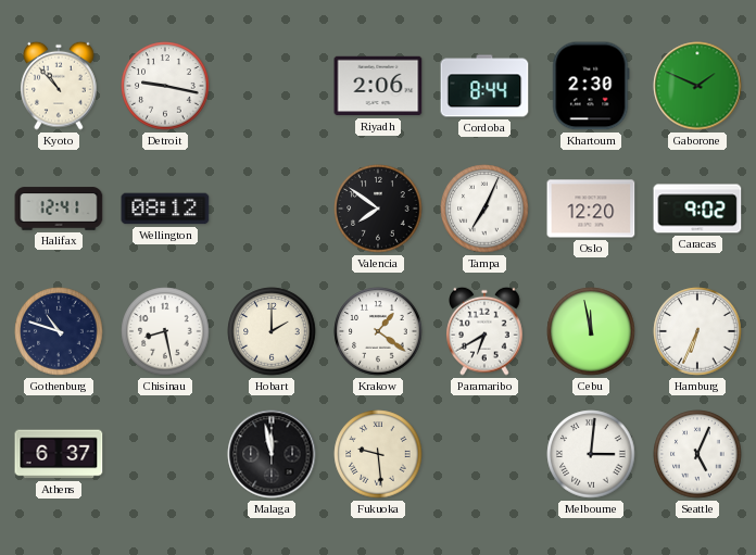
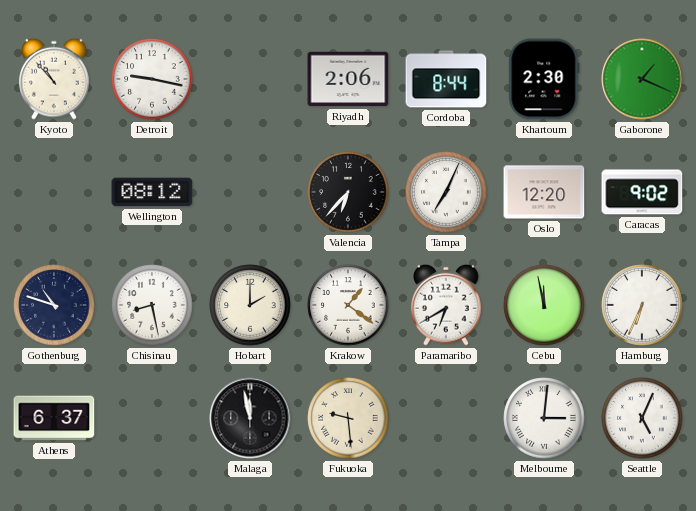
Gaborone: 1:49 -> 1:19
Halifax: 12:41 -> none
Valencia: 7:51 -> 6:37
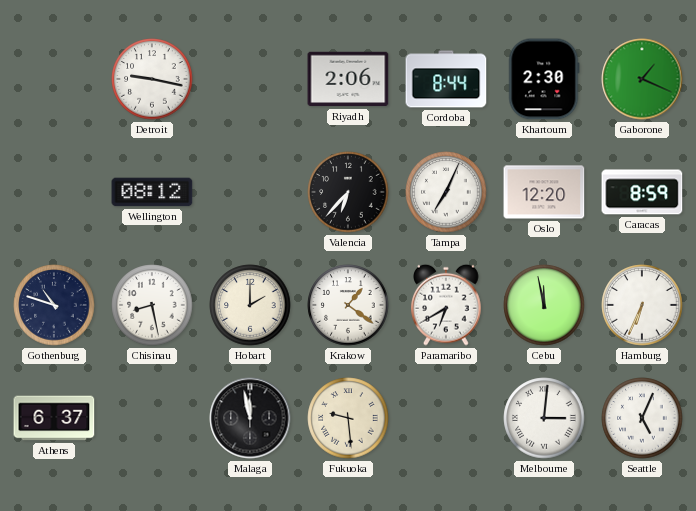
Kyoto: 10:53 -> none
Caracas: 9:02 -> 8:59
